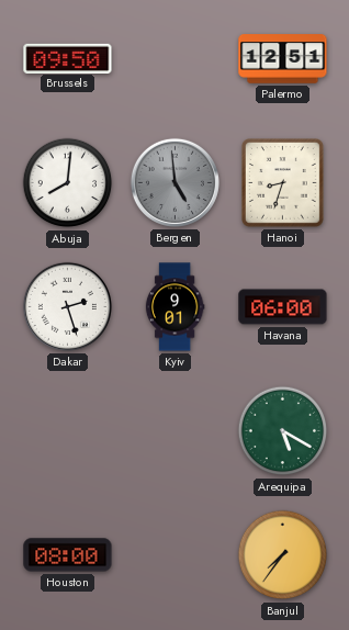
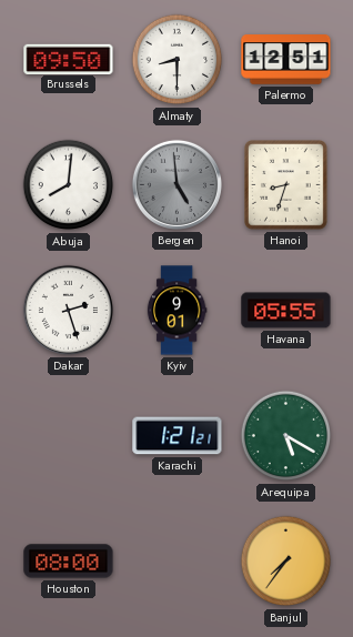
Almaty: none -> 8:30
Havana: 06:00 -> 05:55
Karachi: none -> 1:21
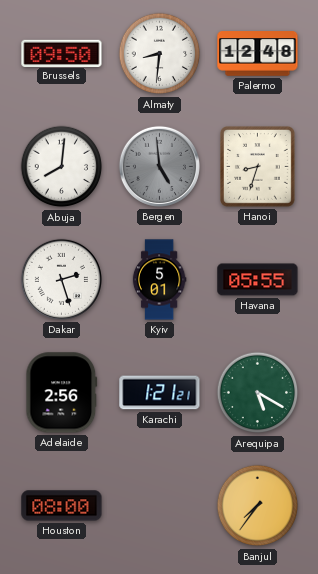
Almaty: 8:30 -> 8:31
Palermo: 12:51 -> 12:48
Kyiv: 9:01 -> 5:01
Adelaide: none -> 2:56
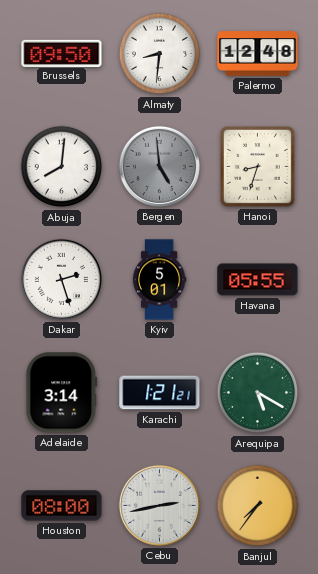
Adelaide: 2:56 -> 3:14
Cebu: none -> 2:43
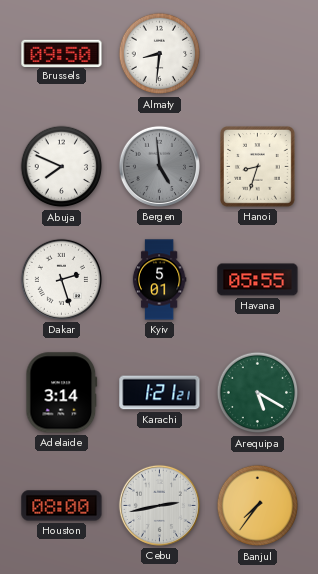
Palermo: 12:48 -> none
Abuja: 8:01 -> 7:49
